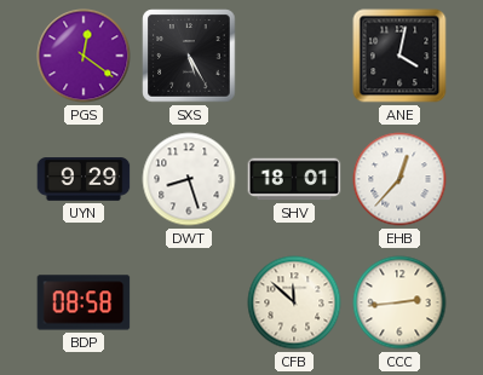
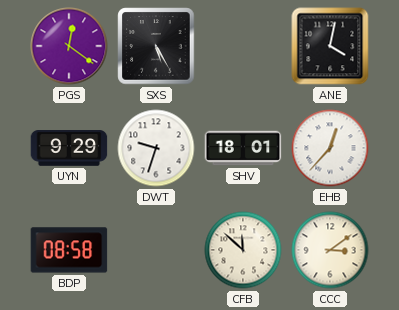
DWT: 8:27 -> 9:33
CCC: 2:44 -> 3:09
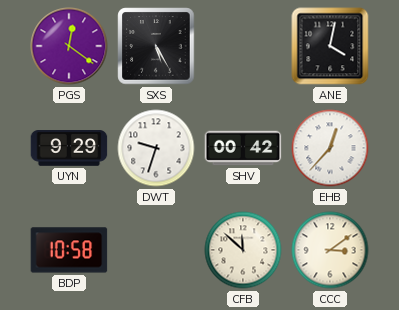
SHV: 18:01 -> 00:42
BDP: 08:58 -> 10:58
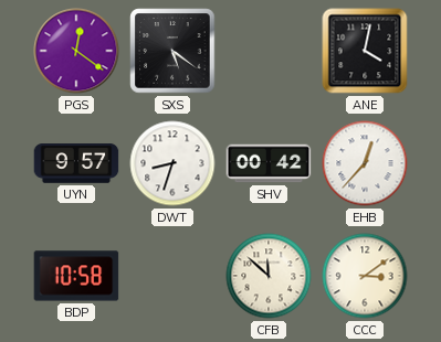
SXS: 5:25 -> 5:21
UYN: 9:29 -> 9:57
DWT: 9:33 -> 8:33
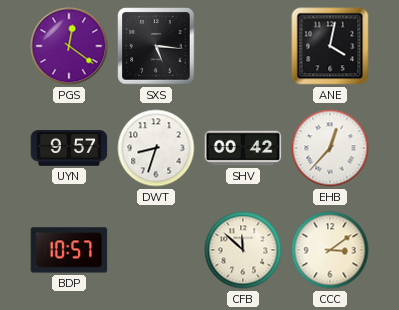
SXS: 5:21 -> 5:16
BDP: 10:58 -> 10:57
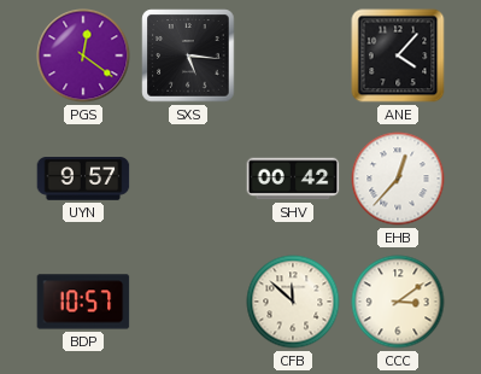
ANE: 4:02 -> 4:07
DWT: 8:33 -> none
